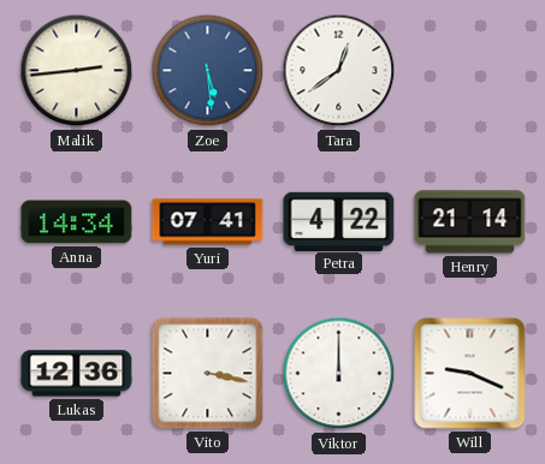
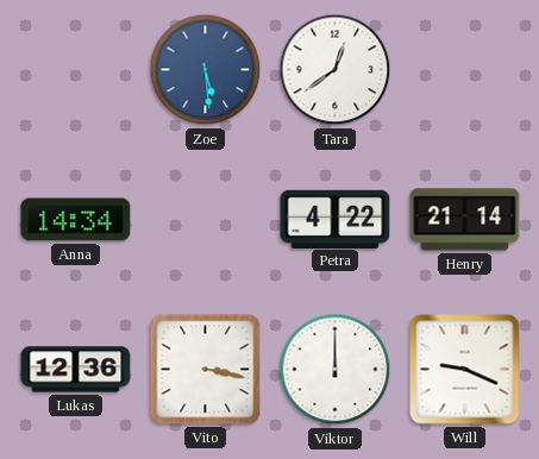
Malik: 2:44 -> none
Yuri: 07:41 -> none
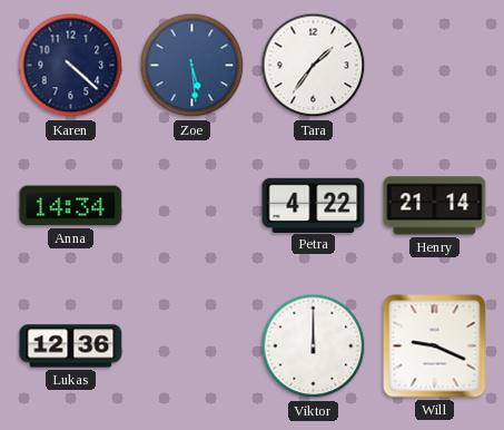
Karen: none -> 4:22
Tara: 12:39 -> 1:36
Vito: 3:17 -> none
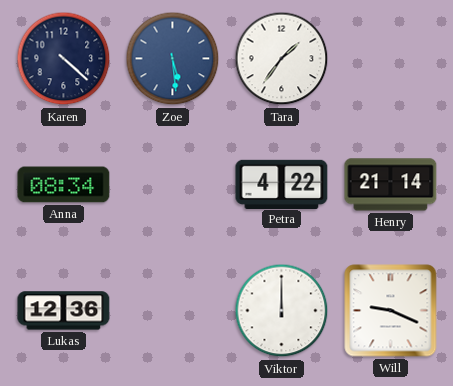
Anna: 14:34 -> 08:34
